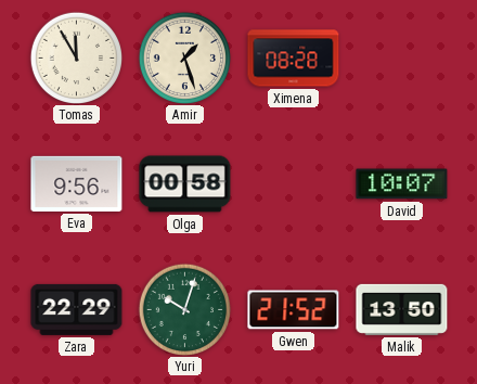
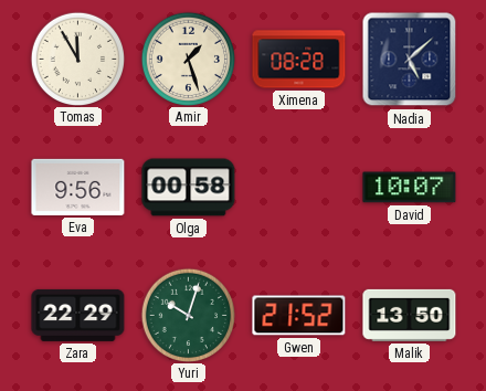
Nadia: none -> 5:08
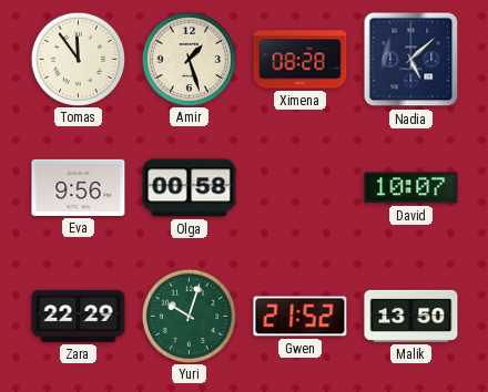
Tomas: 11:55 -> 11:54
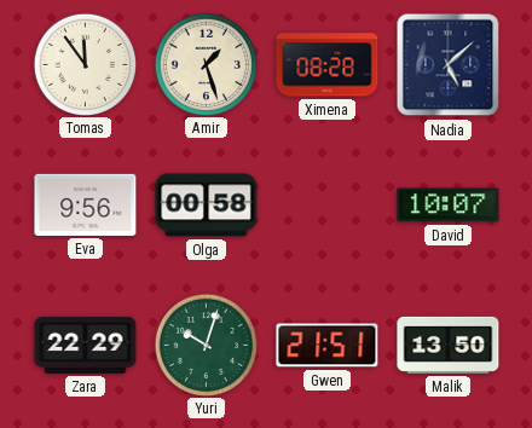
Gwen: 21:52 -> 21:51
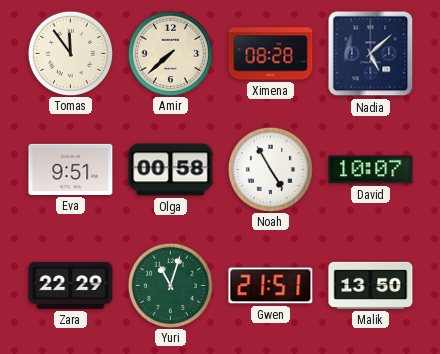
Amir: 1:27 -> 7:38
Eva: 9:56 -> 9:51
Noah: none -> 4:55
Yuri: 10:03 -> 11:03
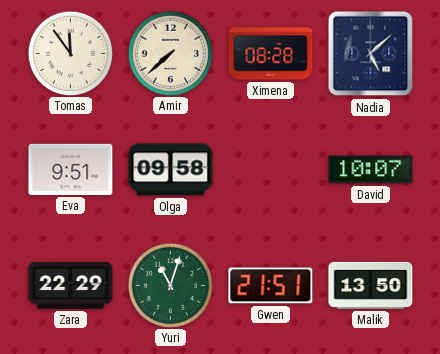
Olga: 00:58 -> 09:58
Noah: 4:55 -> none
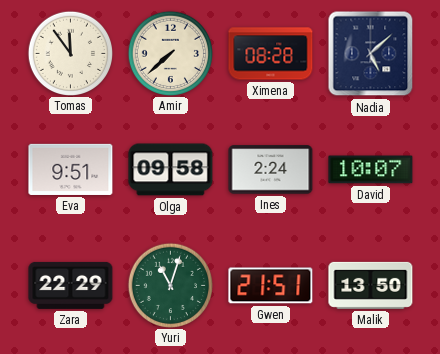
Ines: none -> 2:24
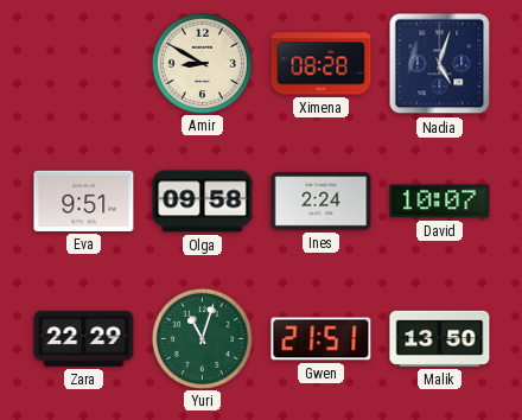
Tomas: 11:54 -> none
Amir: 7:38 -> 8:50
Nadia: 5:08 -> 5:03
